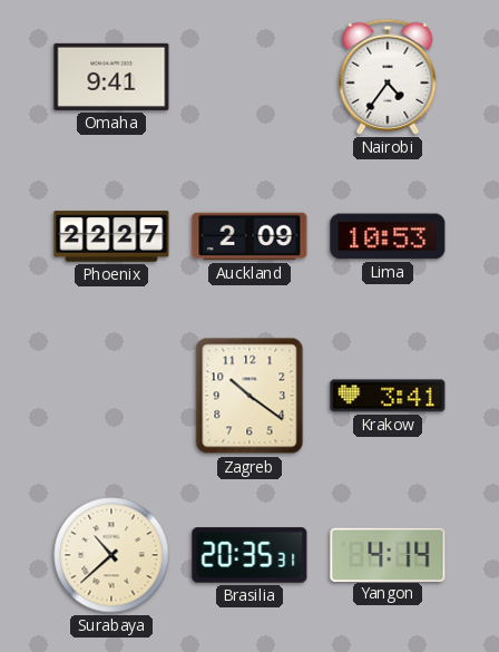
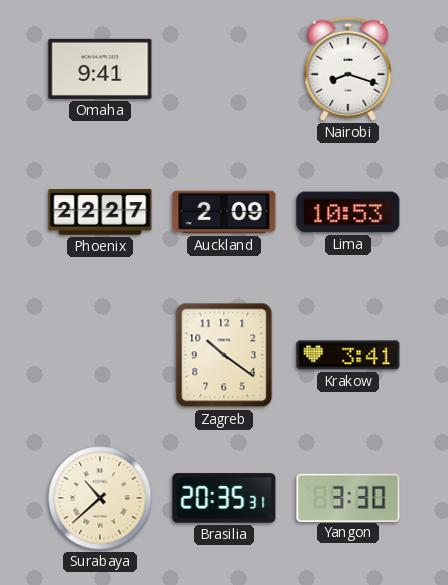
Nairobi: 4:36 -> 8:18
Yangon: 4:14 -> 3:30
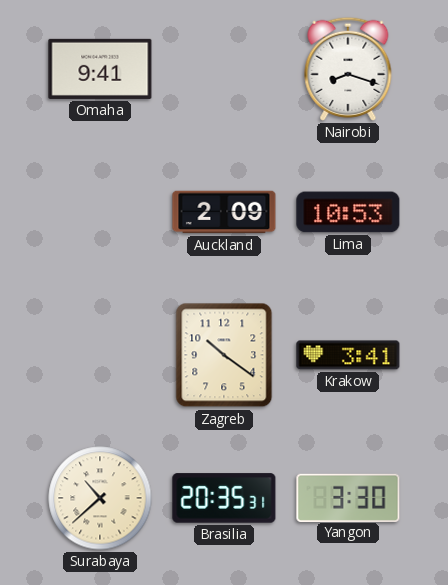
Phoenix: 22:27 -> none
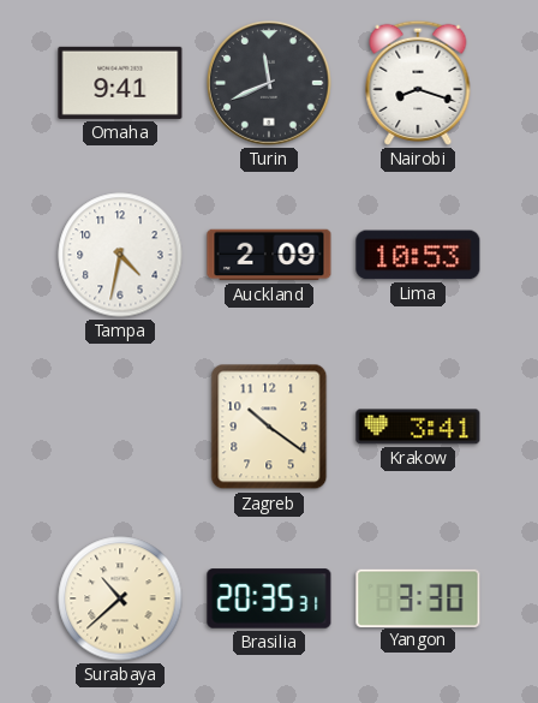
Turin: none -> 11:41
Tampa: none -> 4:32
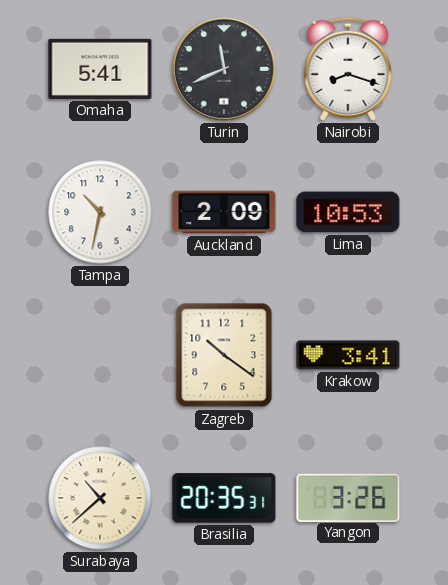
Omaha: 9:41 -> 5:41
Tampa: 4:32 -> 10:32
Yangon: 3:30 -> 3:26
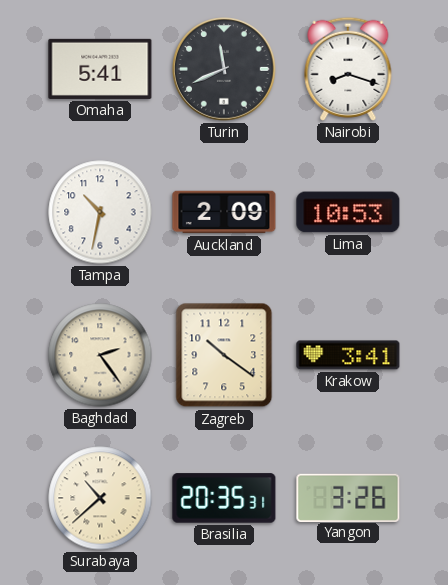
Baghdad: none -> 2:24
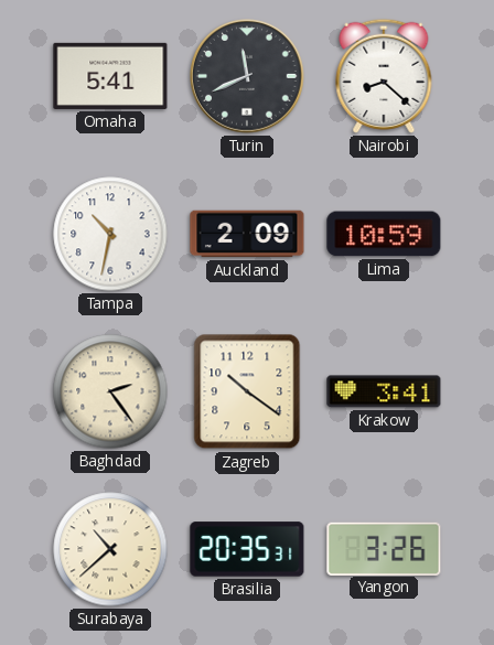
Nairobi: 8:18 -> 8:22
Lima: 10:53 -> 10:59
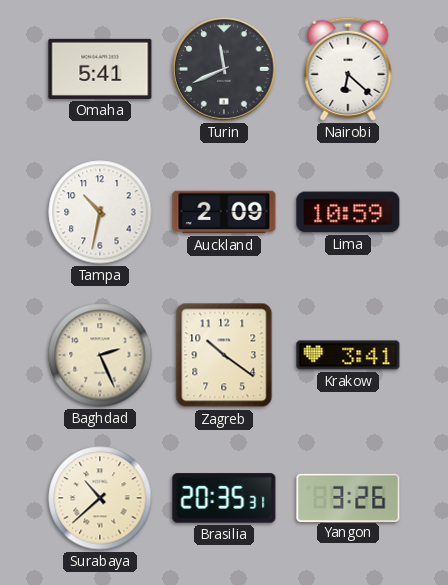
Nairobi: 8:22 -> 6:22
Baghdad: 2:24 -> 2:26
